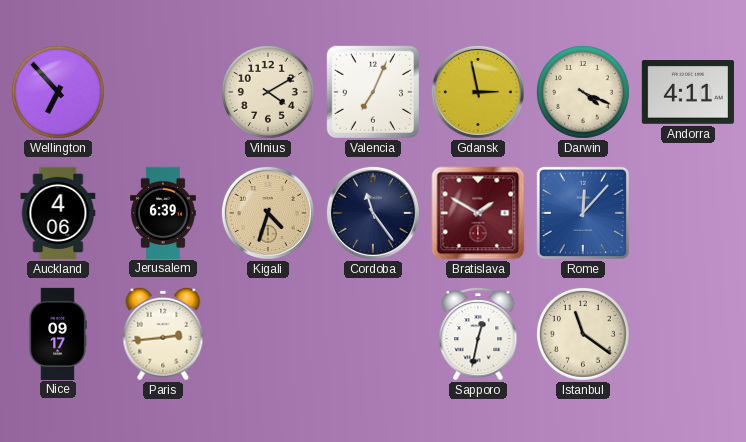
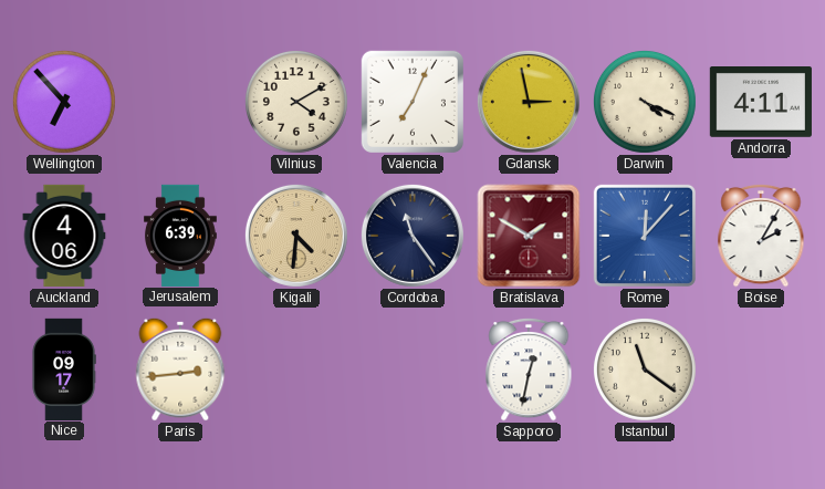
Kigali: 4:33 -> 4:31
Boise: none -> 2:05
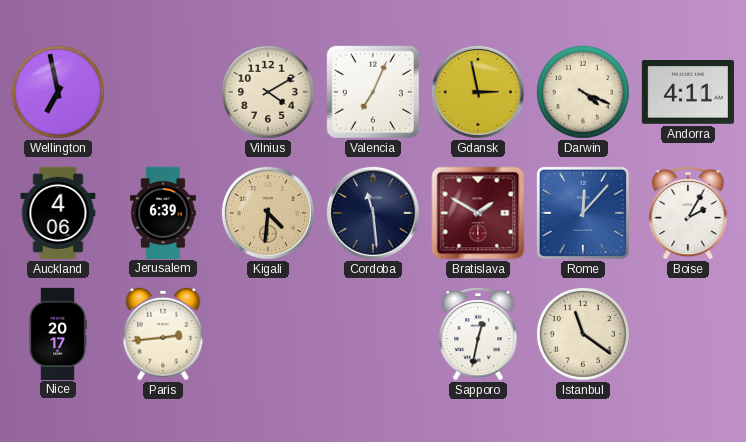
Wellington: 6:53 -> 6:58
Cordoba: 11:24 -> 11:29
Nice: 09:17 -> 20:17
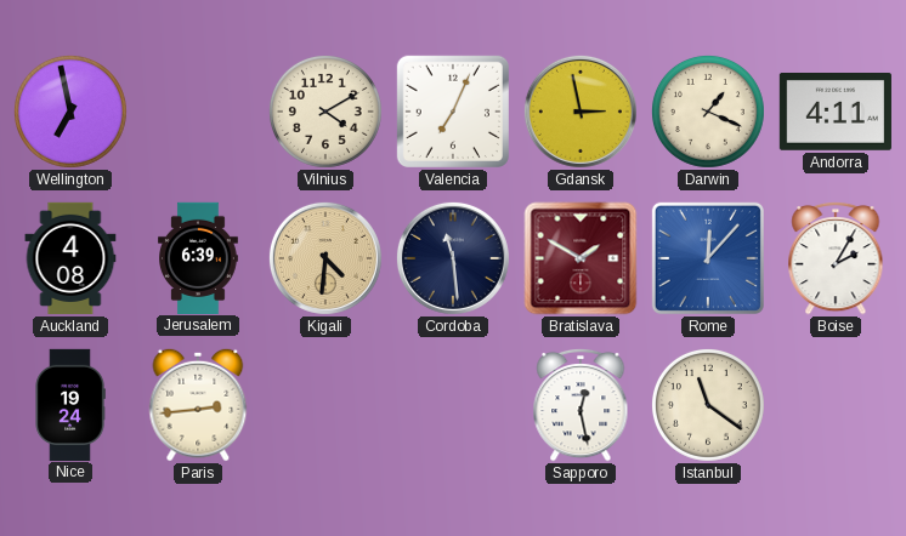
Darwin: 4:19 -> 1:19
Auckland: 4:06 -> 4:08
Nice: 20:17 -> 19:24
Sapporo: 12:32 -> 12:28
